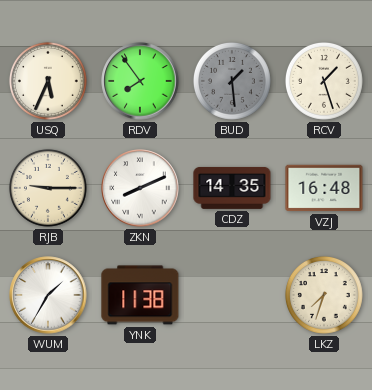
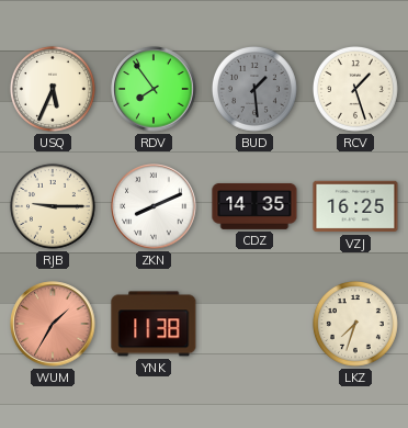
VZJ: 16:48 -> 16:25
WUM dial: white -> salmon
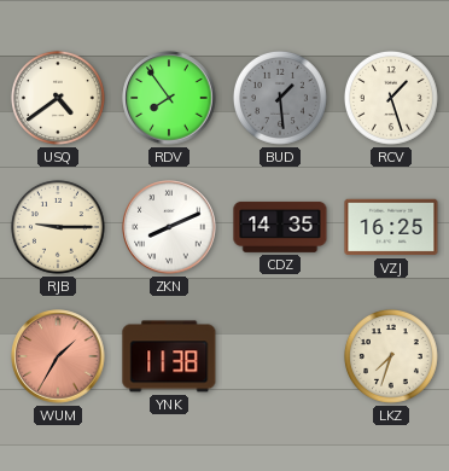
USQ: 5:34 -> 4:39
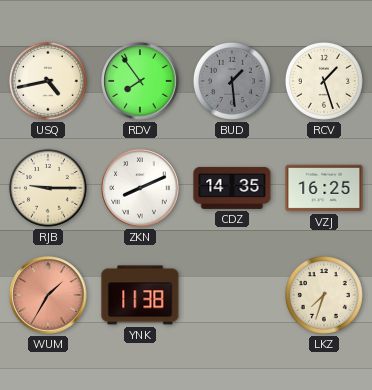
USQ: 4:39 -> 4:43
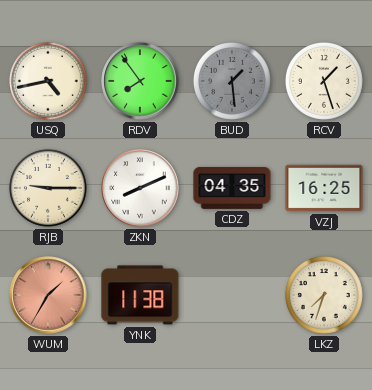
CDZ: 14:35 -> 04:35
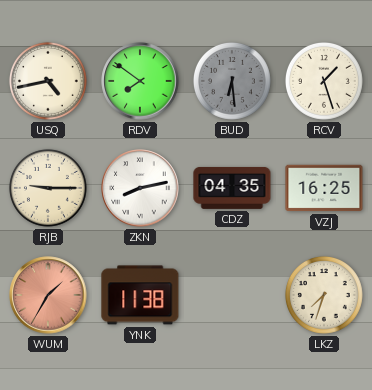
RDV: 7:54 -> 7:51
BUD: 1:29 -> 6:29
ZKN: 8:11 -> 8:13
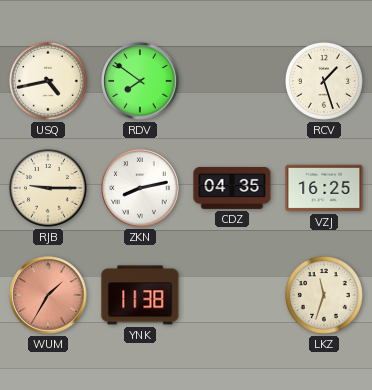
BUD: 6:29 -> none
LKZ: 7:33 -> 11:33
